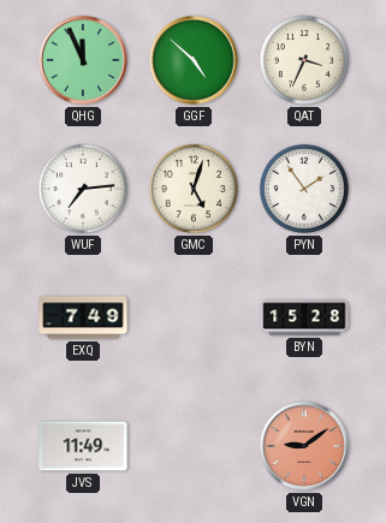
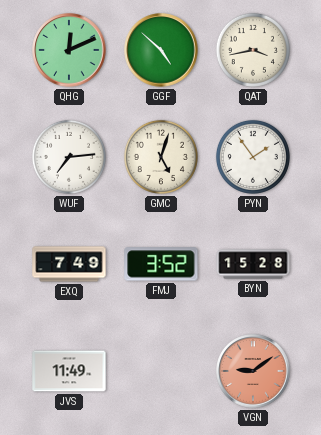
QHG: 11:56 -> 12:11
QAT: 3:34 -> 3:43
FMJ: none -> 3:52
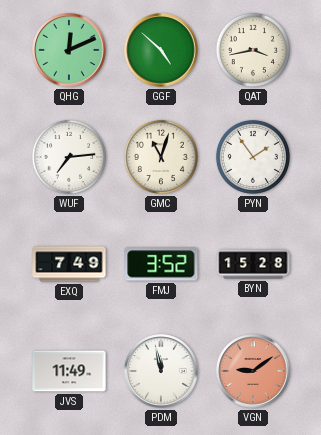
GMC: 5:03 -> 11:03
PDM: none -> 11:58
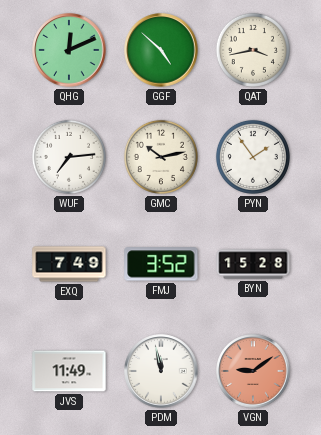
GMC: 11:03 -> 10:13
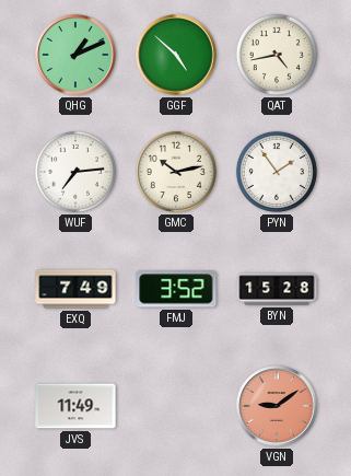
QHG: 12:11 -> 1:11
QAT: 3:43 -> 4:43
PDM: 11:58 -> none
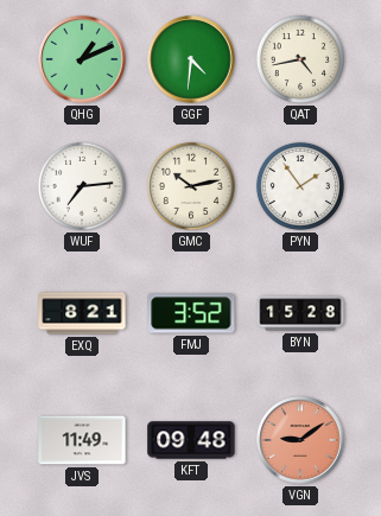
GGF: 4:52 -> 4:31
EXQ: 7:49 -> 8:21
KFT: none -> 09:48
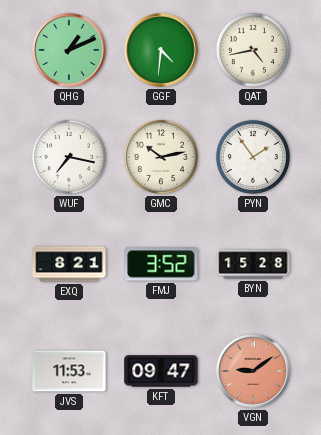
WUF: 7:14 -> 7:17
JVS: 11:49 -> 11:53
KFT: 09:48 -> 09:47
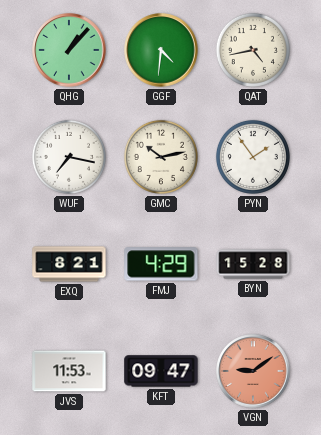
QHG: 1:11 -> 1:07
FMJ: 3:52 -> 4:29
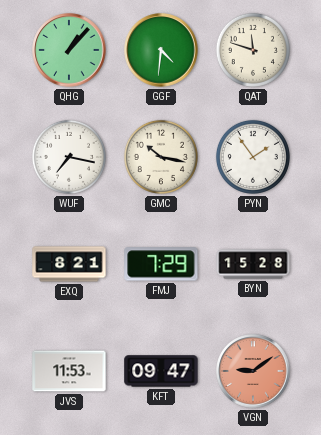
QAT: 4:43 -> 11:48
GMC: 10:13 -> 10:17
FMJ: 4:29 -> 7:29
